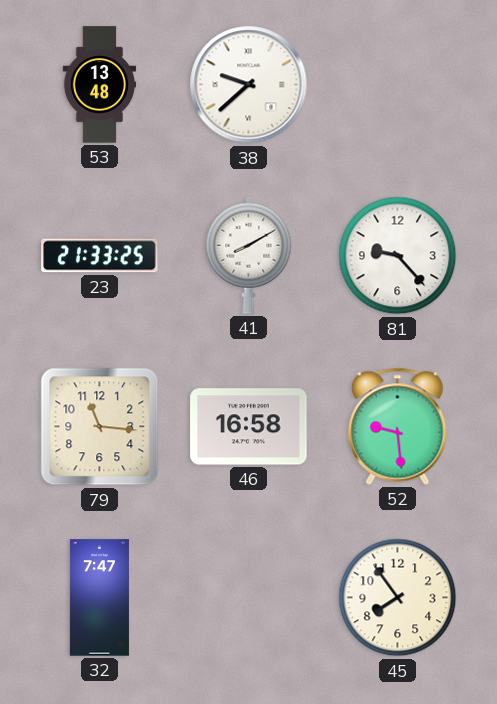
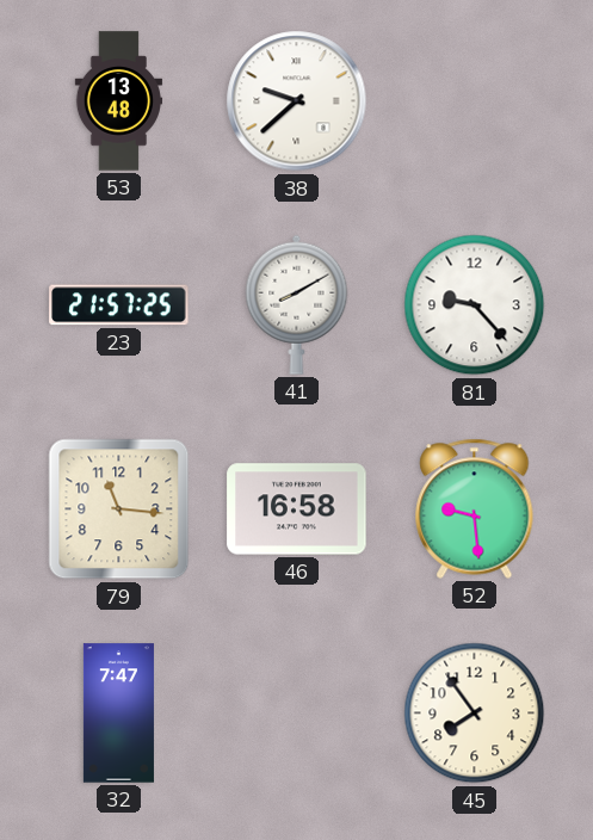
23: 21:33 -> 21:57
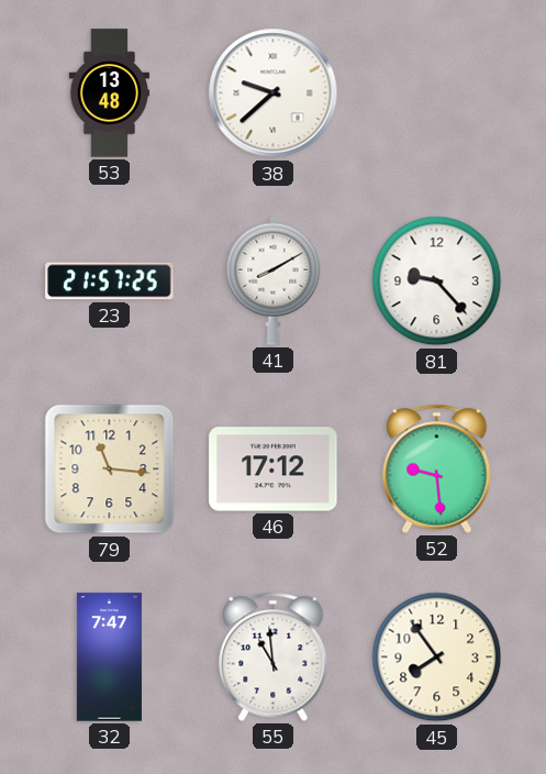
46: 16:58 -> 17:12
55: none -> 10:59
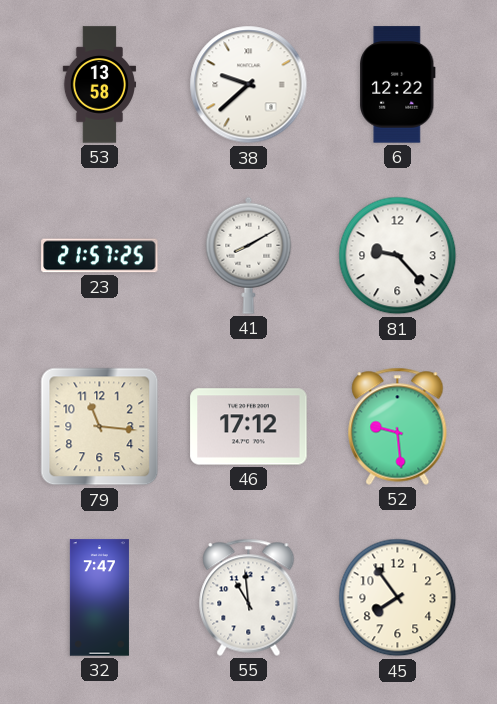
53: 13:48 -> 13:58
6: none -> 12:22
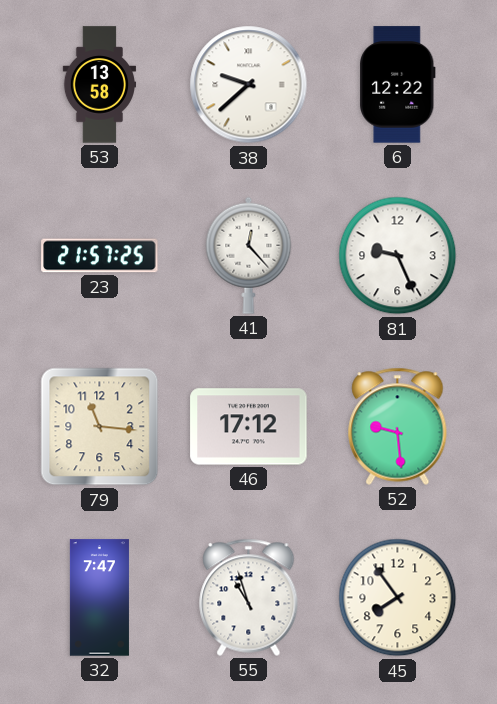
41: 8:10 -> 12:23
81: 9:23 -> 9:26
55: 10:59 -> 10:57
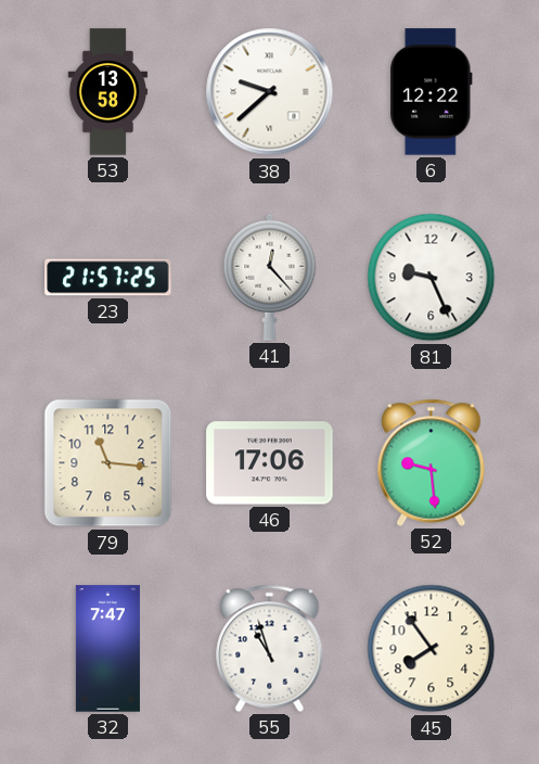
46: 17:12 -> 17:06
